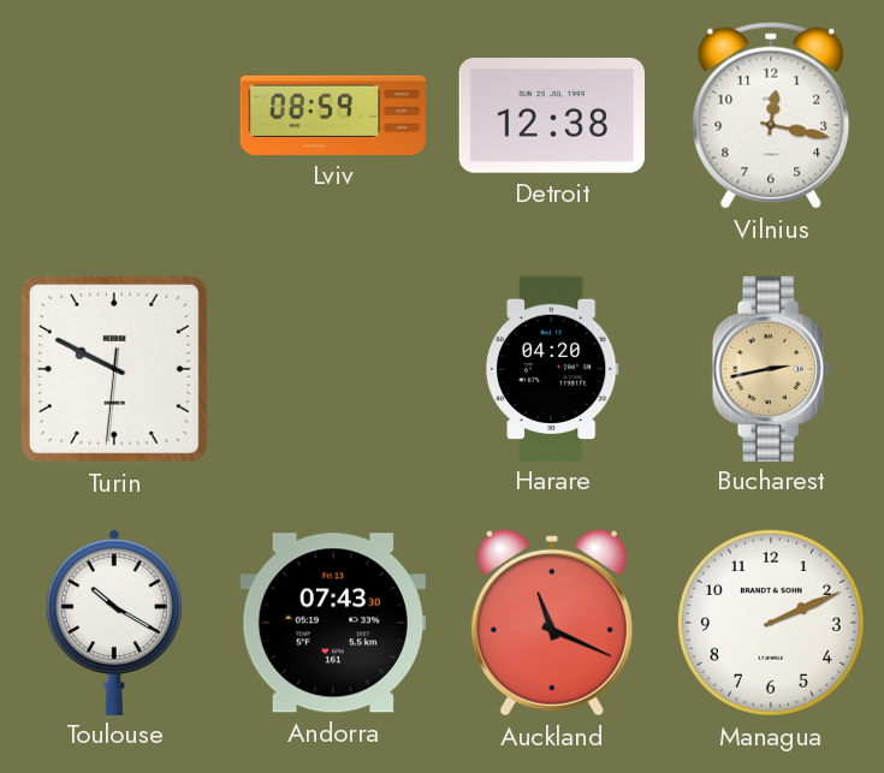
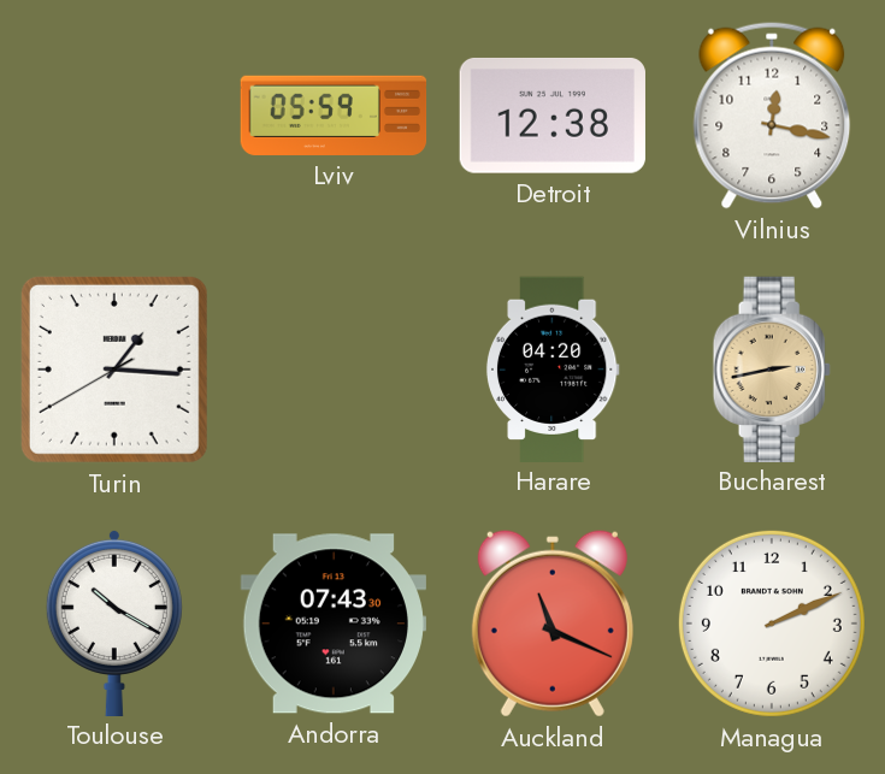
Lviv: 08:59 -> 05:59
Turin: 9:49 -> 1:15
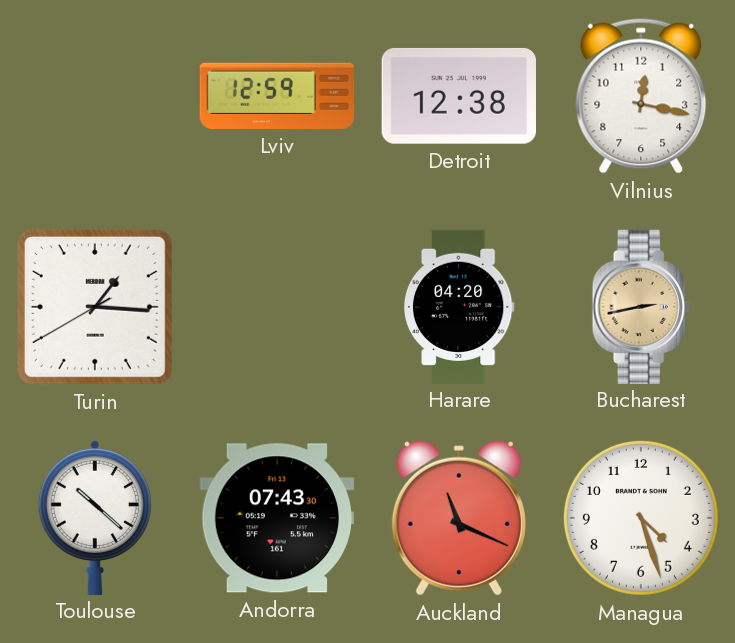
Lviv: 05:59 -> 12:59
Toulouse: 10:20 -> 10:22
Managua: 2:11 -> 4:27
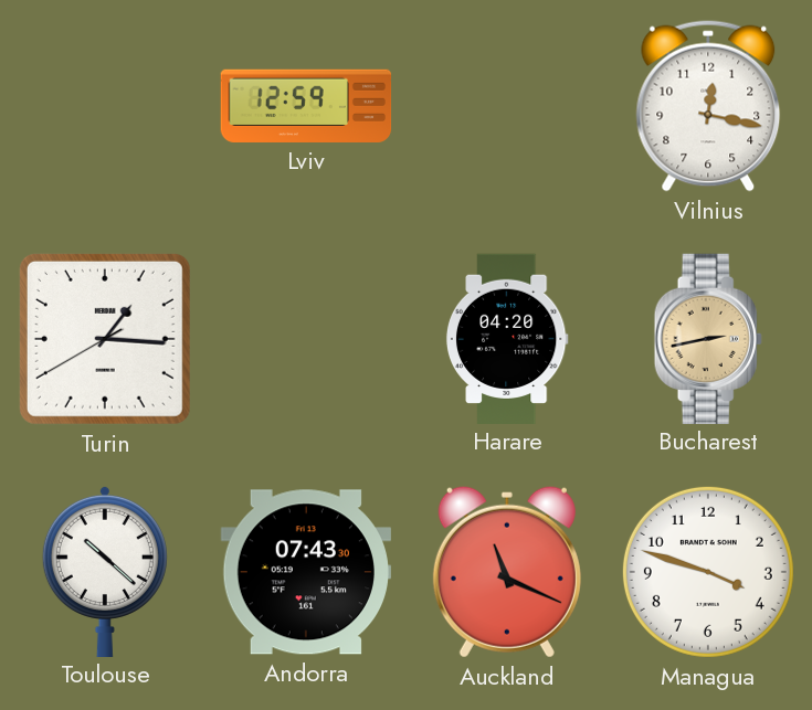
Detroit: 12:38 -> none
Managua: 4:27 -> 3:48
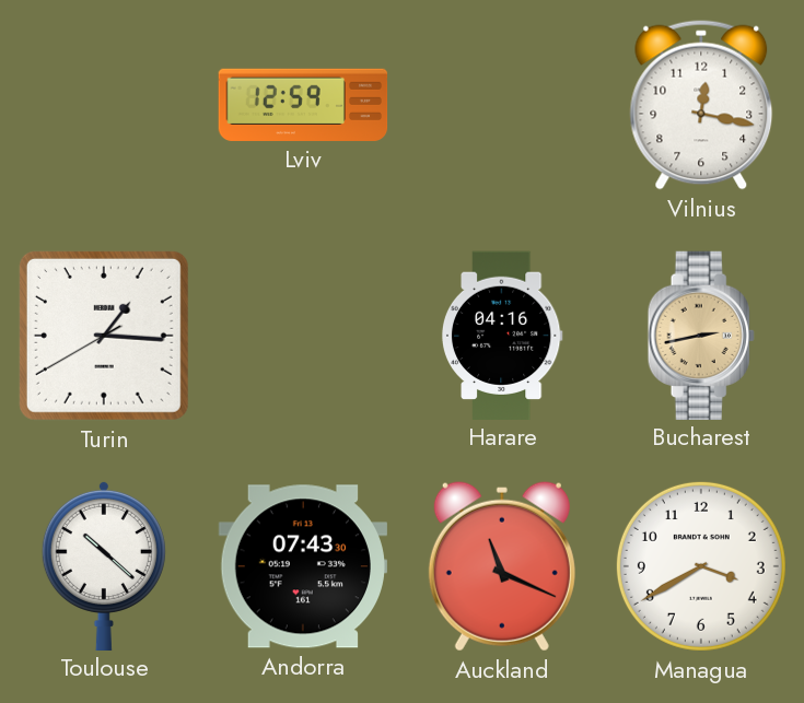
Harare: 04:20 -> 04:16
Managua: 3:48 -> 3:40
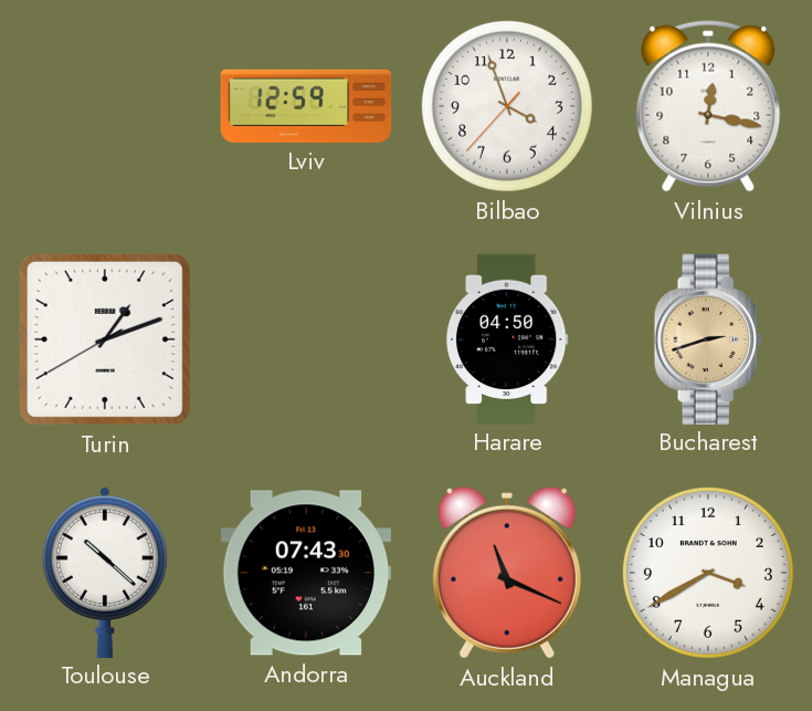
Bilbao: none -> 3:56
Turin: 1:15 -> 1:11
Harare: 04:16 -> 04:50
Bucharest: 2:43 -> 2:42
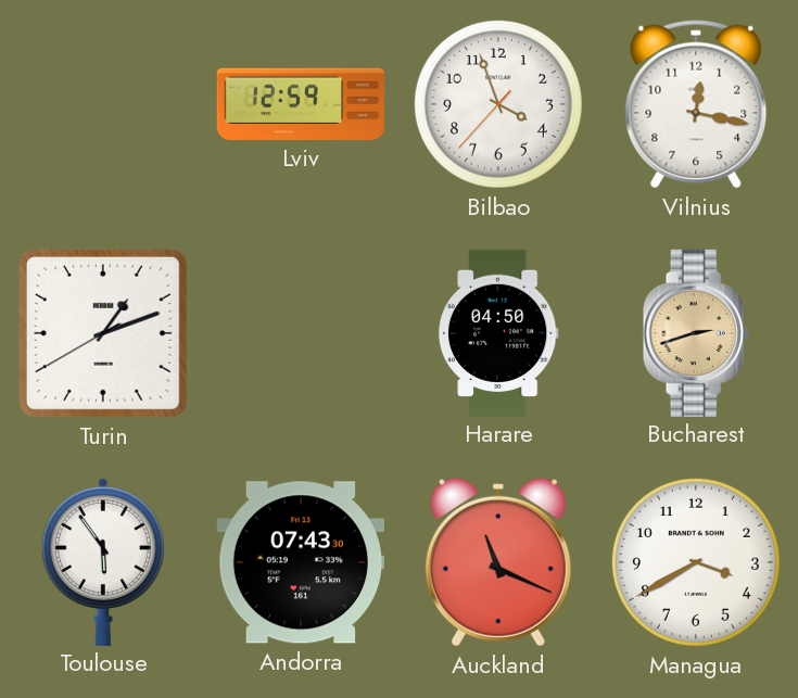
Toulouse: 10:22 -> 5:54
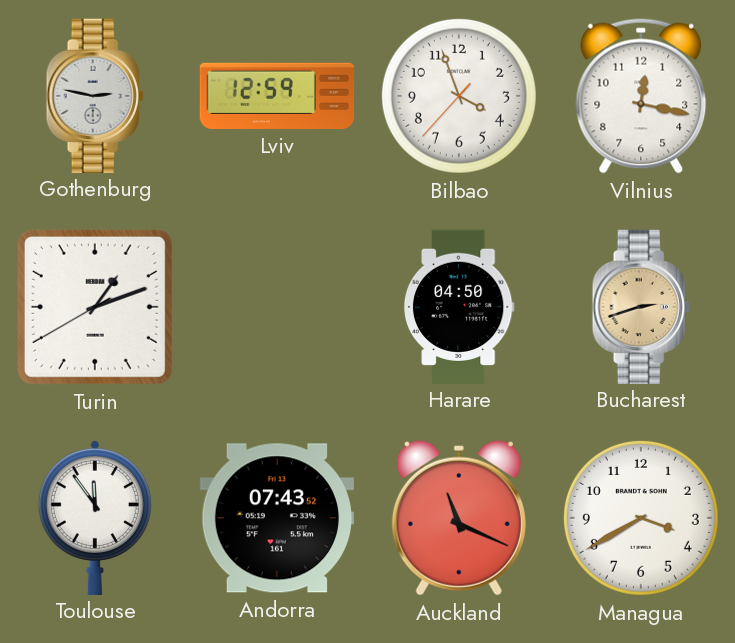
Gothenburg: none -> 2:47
Toulouse: 5:54 -> 11:54
Andorra: 07:43:30 -> 07:43:52
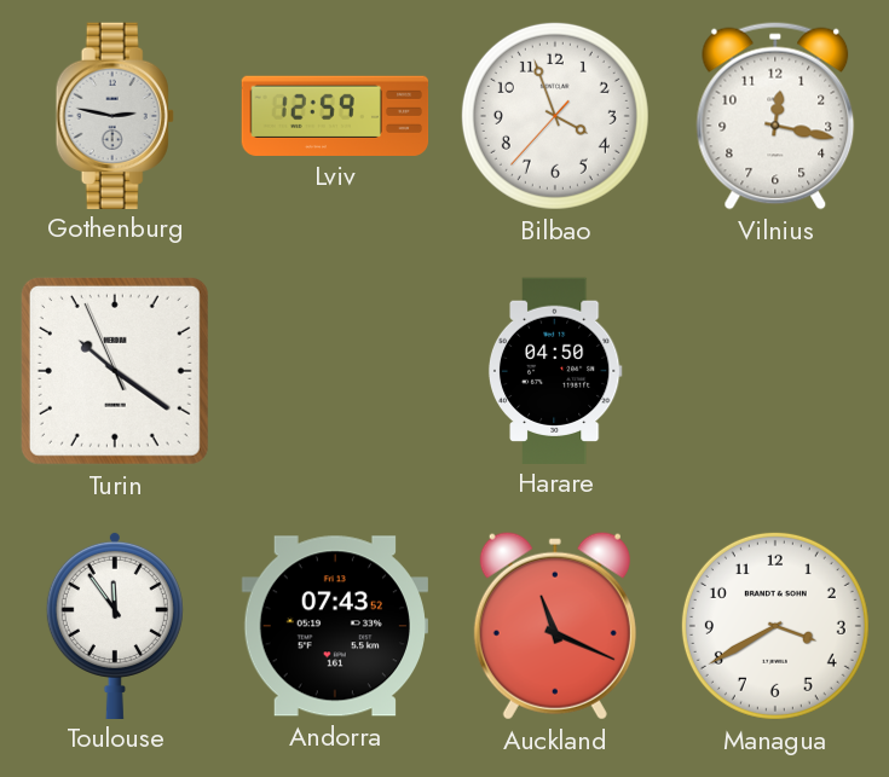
Turin: 1:11 -> 10:20
Bucharest: 2:42 -> none
